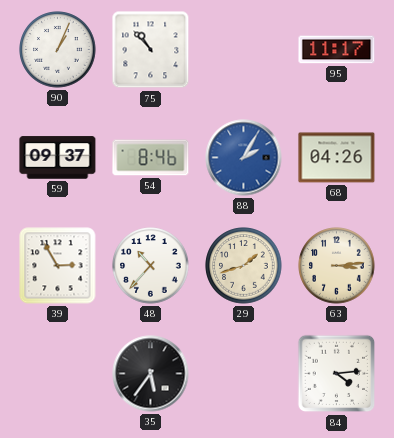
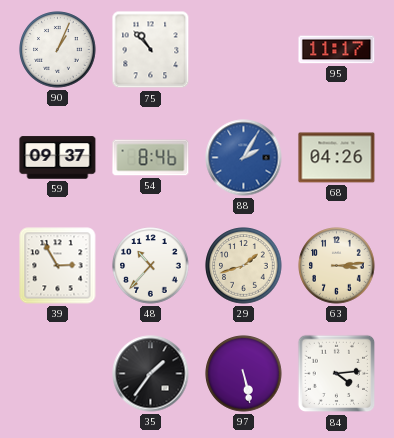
35: 5:36 -> 1:36
97: none -> 5:28
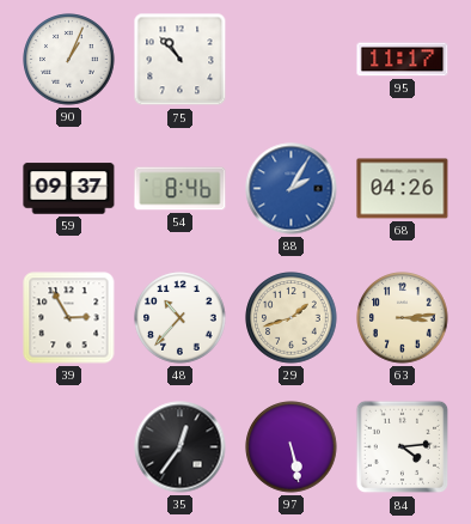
35: 1:36 -> 12:36
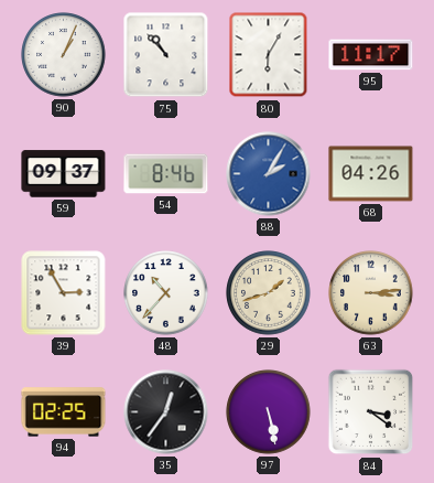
80: none -> 6:05
94: none -> 02:25
84: 4:14 -> 3:21
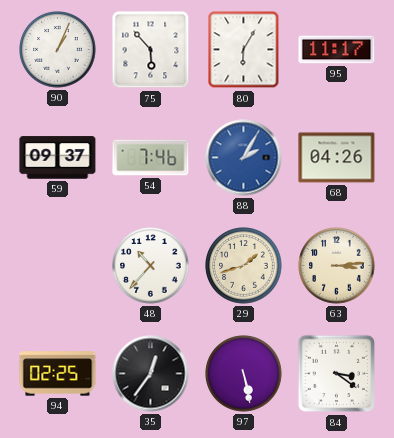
75: 10:53 -> 5:53
54: 8:46 -> 7:46
39: 2:55 -> none
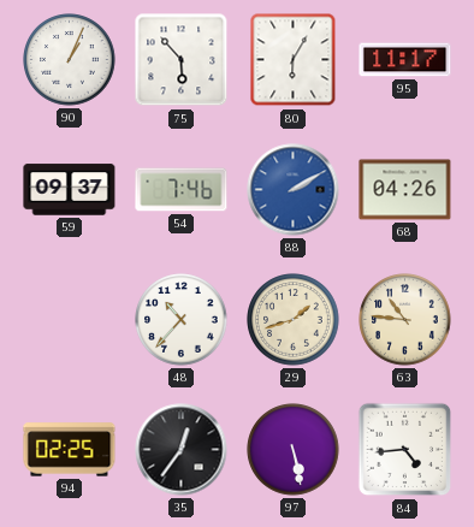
88: 2:05 -> 2:10
63: 3:14 -> 10:46
84: 3:21 -> 4:44
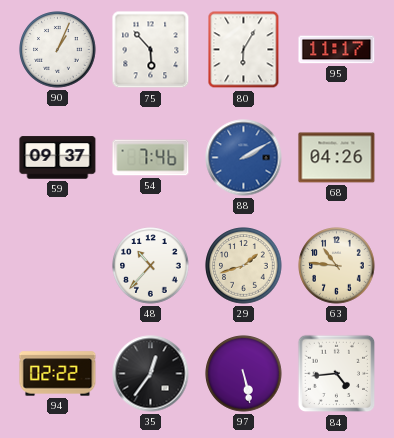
94: 02:25 -> 02:22
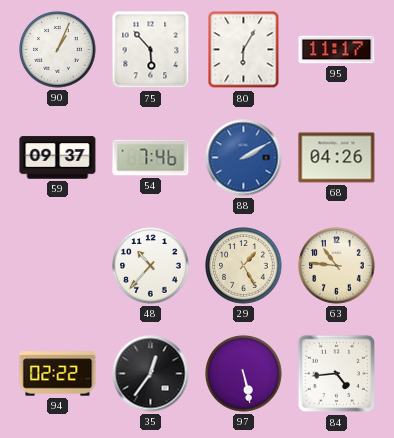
29: 1:42 -> 1:25
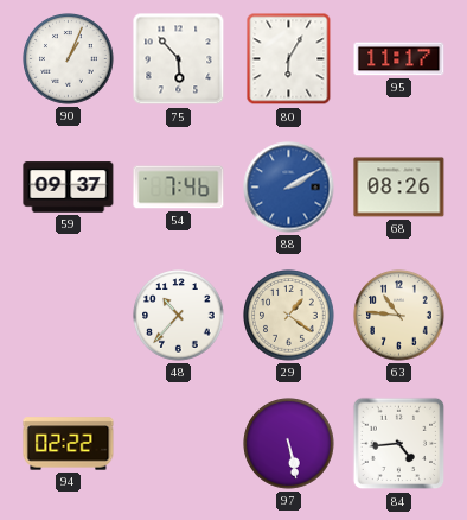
68: 04:26 -> 08:26
29: 1:25 -> 1:21
35: 12:36 -> none
